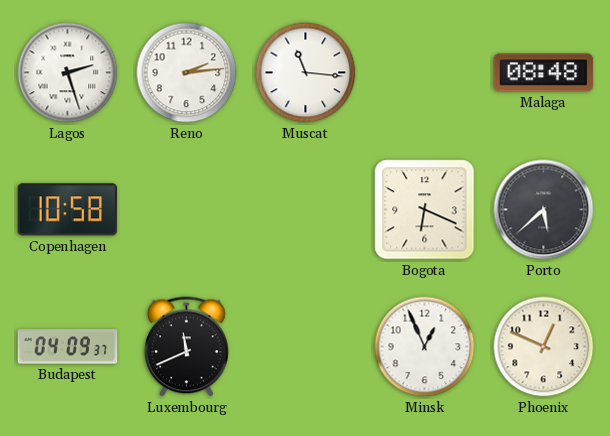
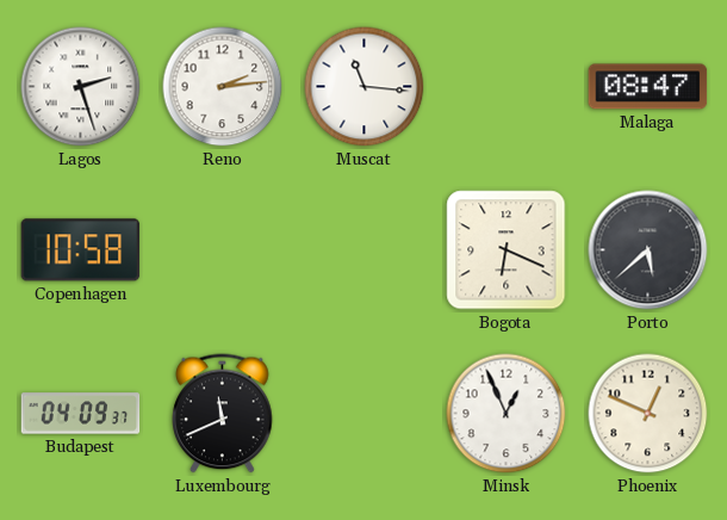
Malaga: 08:48 -> 08:47
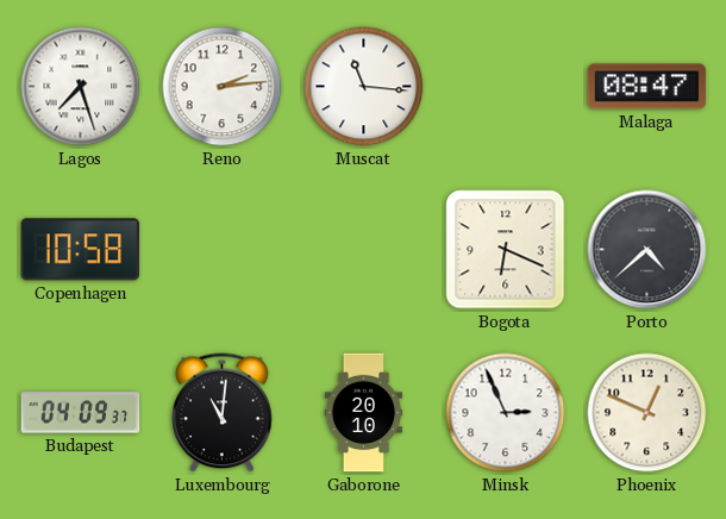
Lagos: 2:27 -> 7:27
Porto: 5:38 -> 4:38
Luxembourg: 11:41 -> 11:01
Gaborone: none -> 20:10
Minsk: 12:56 -> 2:56
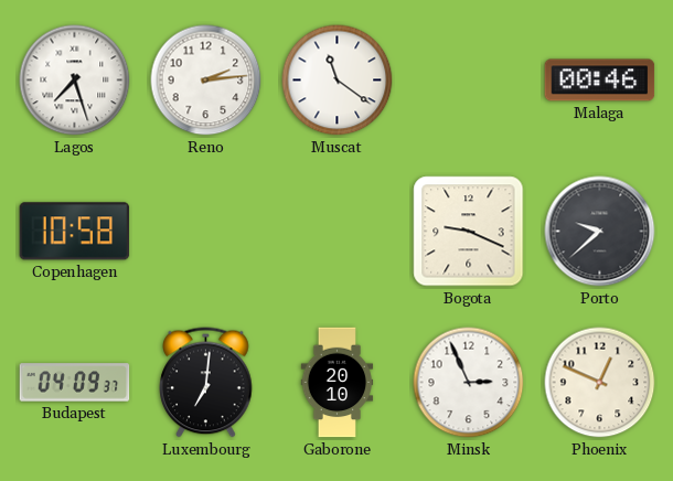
Muscat: 11:16 -> 11:21
Malaga: 08:47 -> 00:46
Bogota: 6:19 -> 9:19
Porto: 4:38 -> 9:38
Luxembourg: 11:01 -> 7:01
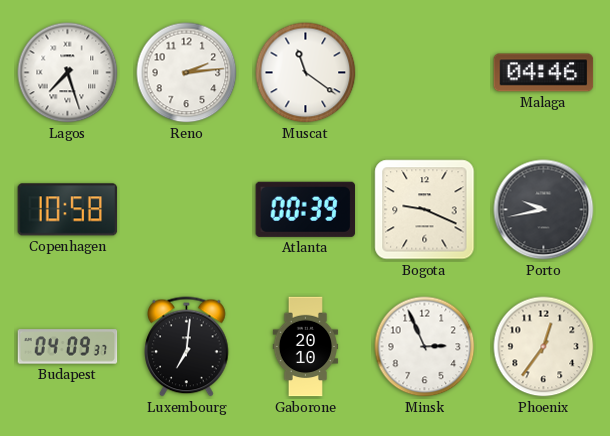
Malaga: 00:46 -> 04:46
Atlanta: none -> 00:39
Porto: 9:38 -> 9:43
Phoenix: 12:49 -> 12:36
